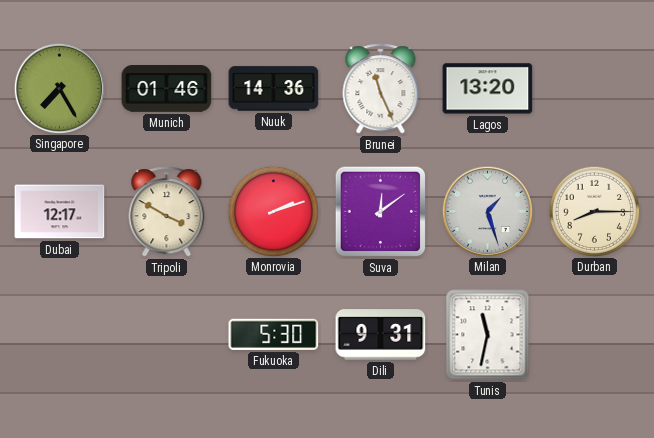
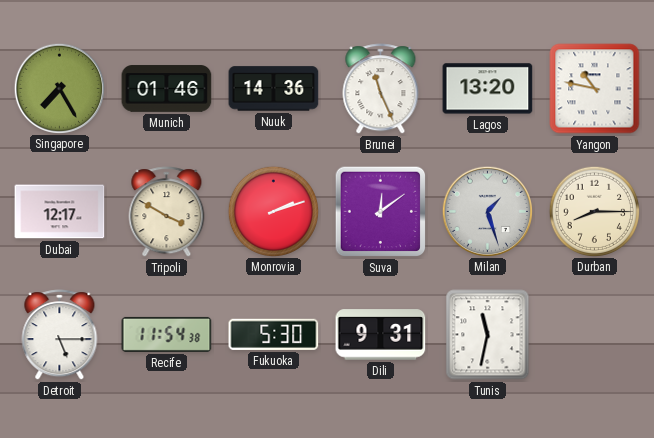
Yangon: none -> 10:47
Detroit: none -> 5:15
Recife: none -> 11:54
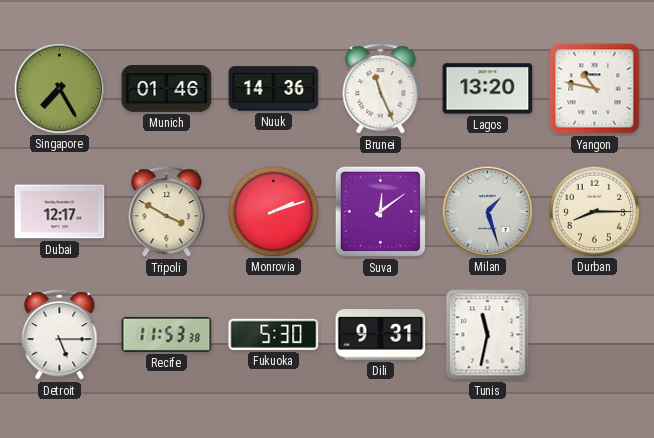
Recife: 11:54 -> 11:53
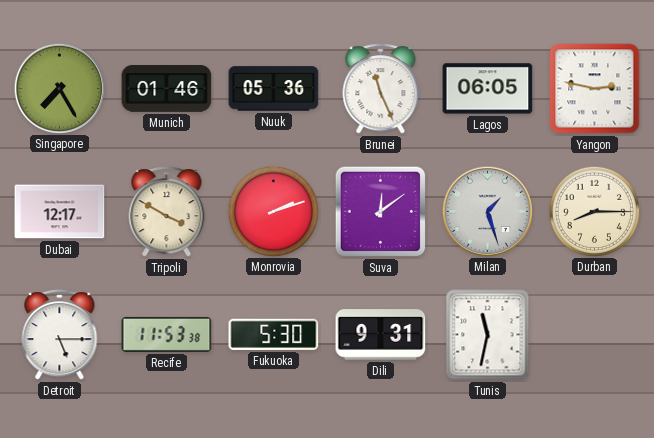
Nuuk: 14:36 -> 05:36
Lagos: 13:20 -> 06:05
Yangon: 10:47 -> 2:47
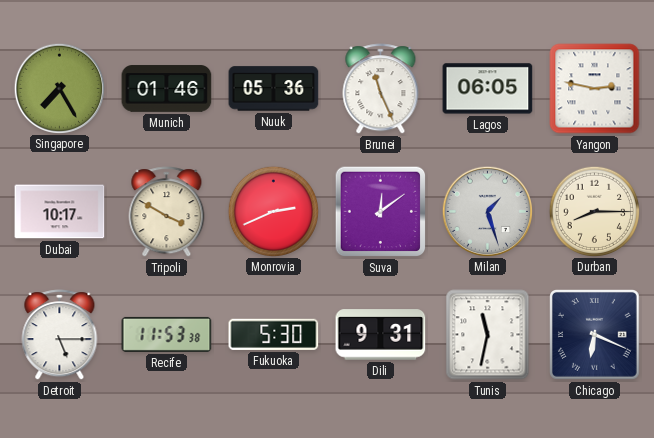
Dubai: 12:17 -> 10:17
Monrovia: 2:12 -> 2:41
Chicago: none -> 6:19
